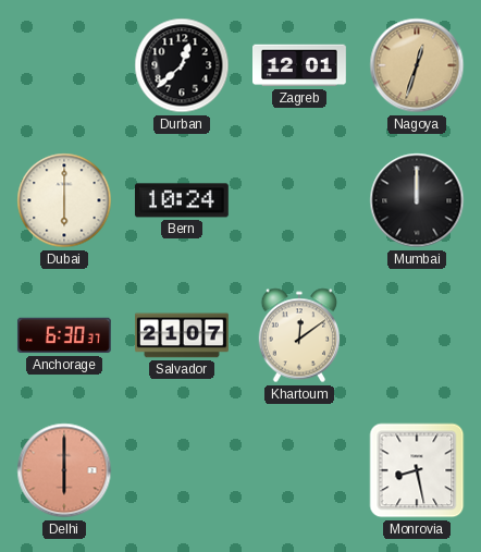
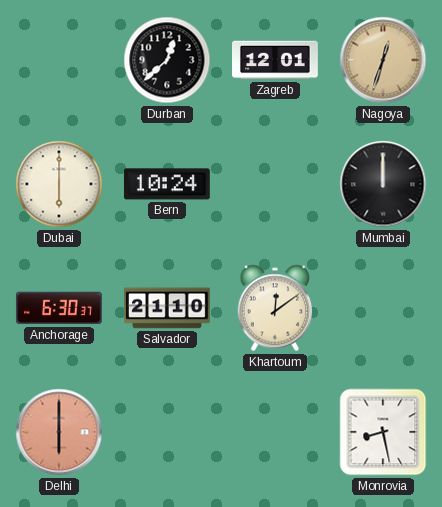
Salvador: 21:07 -> 21:10
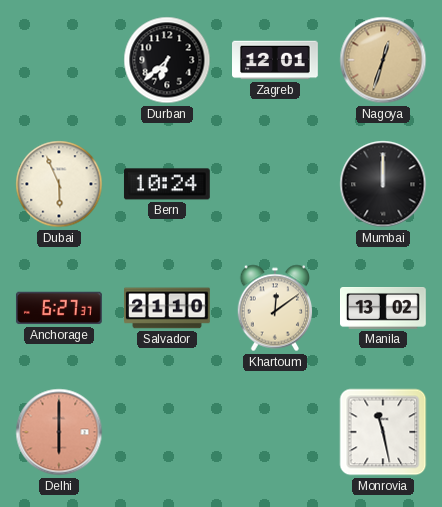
Durban: 12:38 -> 6:38
Dubai: 6:00 -> 5:56
Anchorage: 6:30 -> 6:27
Manila: none -> 13:02
Monrovia: 8:28 -> 11:28
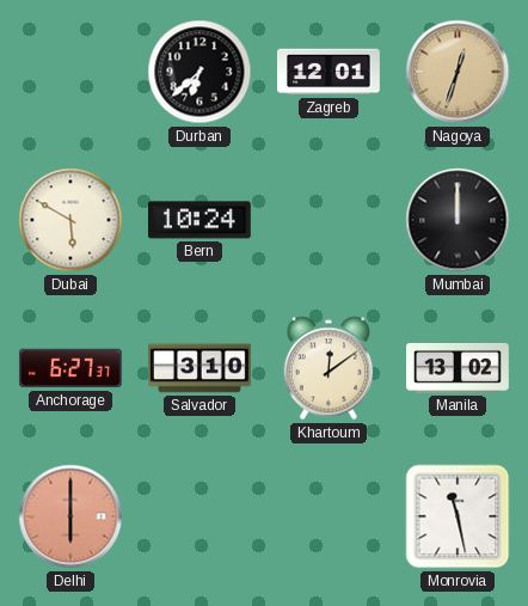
Dubai: 5:56 -> 5:50
Salvador: 21:10 -> 3:10
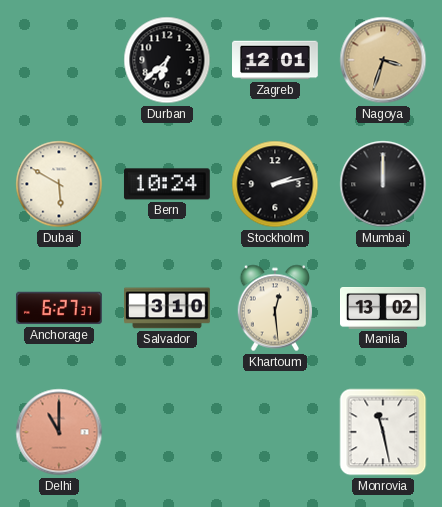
Nagoya: 12:33 -> 3:33
Stockholm: none -> 2:13
Khartoum: 12:09 -> 12:29
Delhi: 6:00 -> 11:00
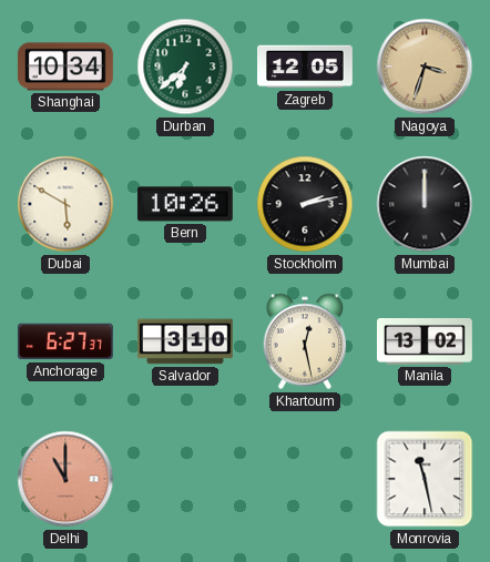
Shanghai: none -> 10:34
Durban dial: black -> green
Zagreb: 12:01 -> 12:05
Bern: 10:24 -> 10:26
Khartoum: 12:29 -> 12:28
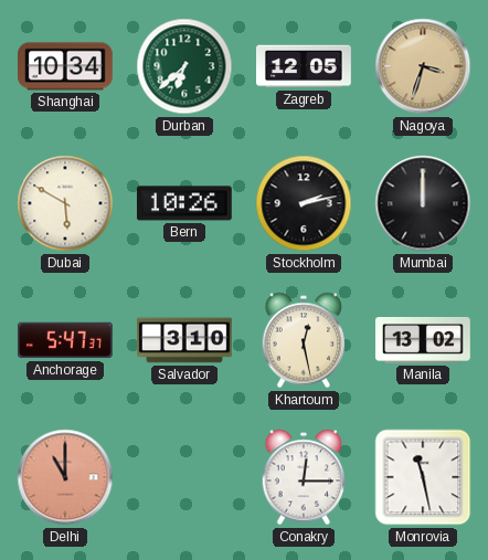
Anchorage: 6:27 -> 5:47
Conakry: none -> 12:15
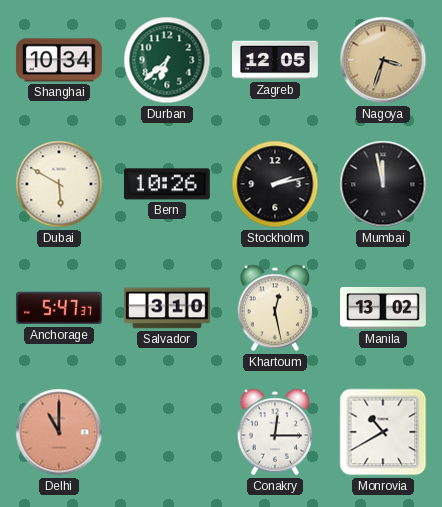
Mumbai: 12:00 -> 11:58
Monrovia: 11:28 -> 10:40
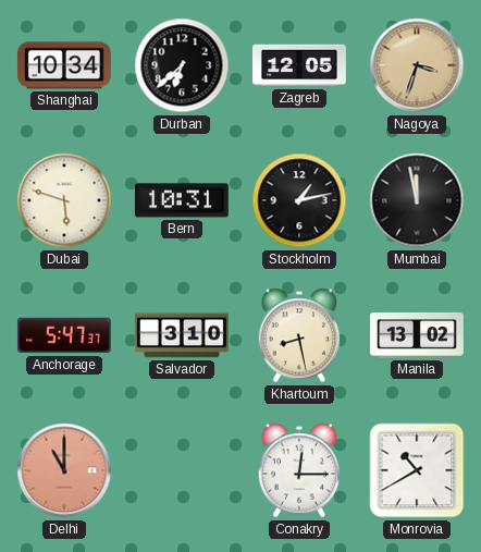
Durban dial: green -> black
Dubai: 5:50 -> 5:48
Bern: 10:26 -> 10:31
Stockholm: 2:13 -> 1:13
Khartoum: 12:28 -> 8:28
